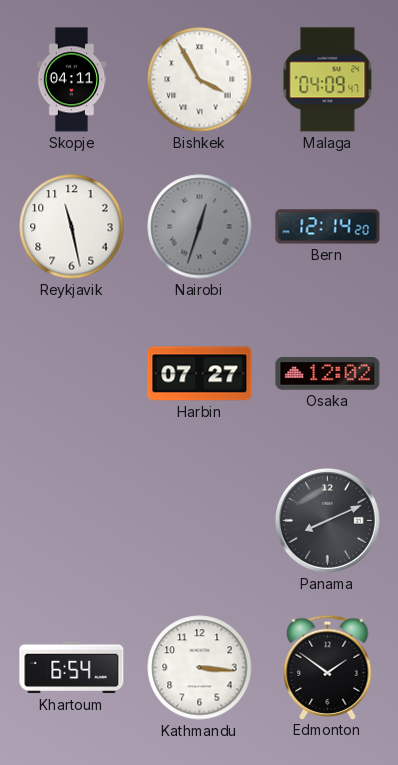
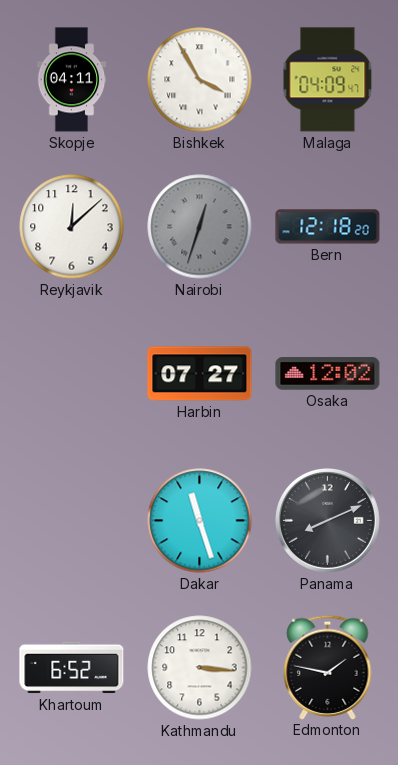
Reykjavik: 11:28 -> 12:08
Bern: 12:14 -> 12:18
Dakar: none -> 11:27
Khartoum: 6:54 -> 6:52
Edmonton: 1:51 -> 1:47
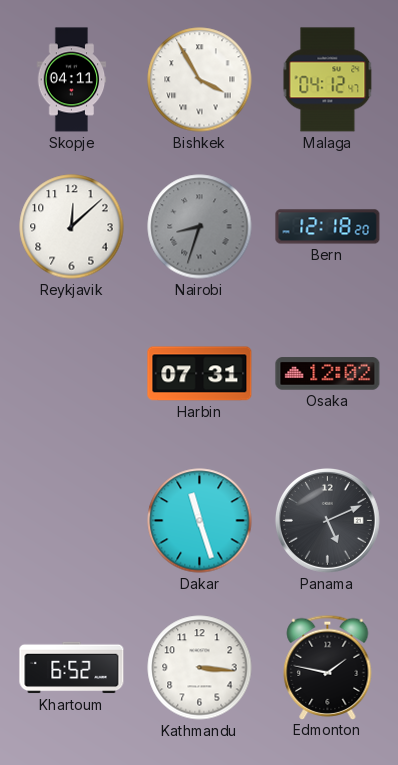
Malaga: 04:09 -> 04:12
Nairobi: 12:33 -> 8:33
Harbin: 07:27 -> 07:31
Panama: 8:11 -> 5:11
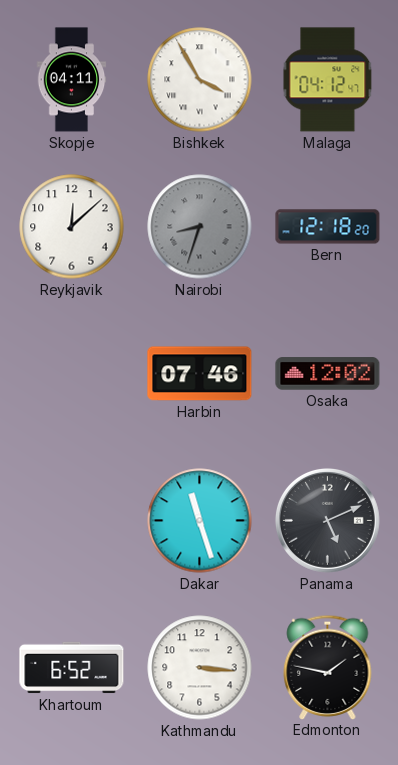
Harbin: 07:31 -> 07:46
